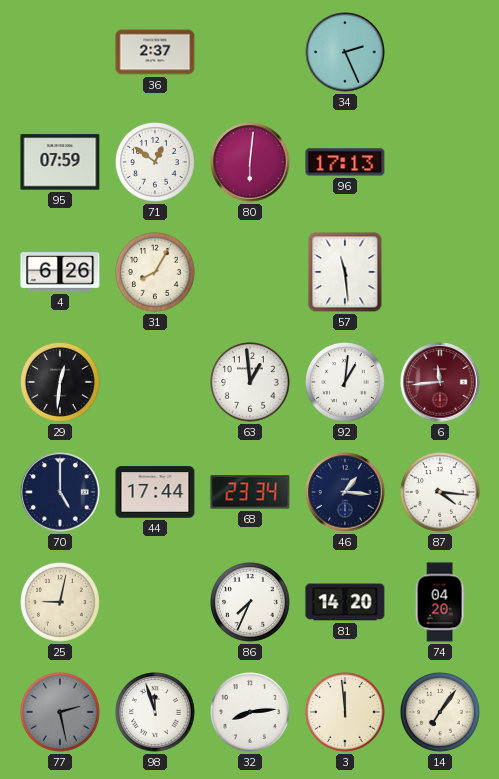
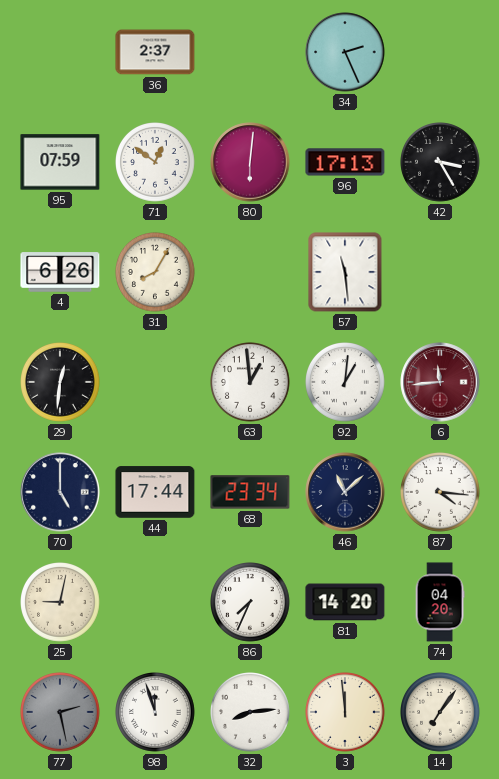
42: none -> 3:25
46: 1:16 -> 11:08
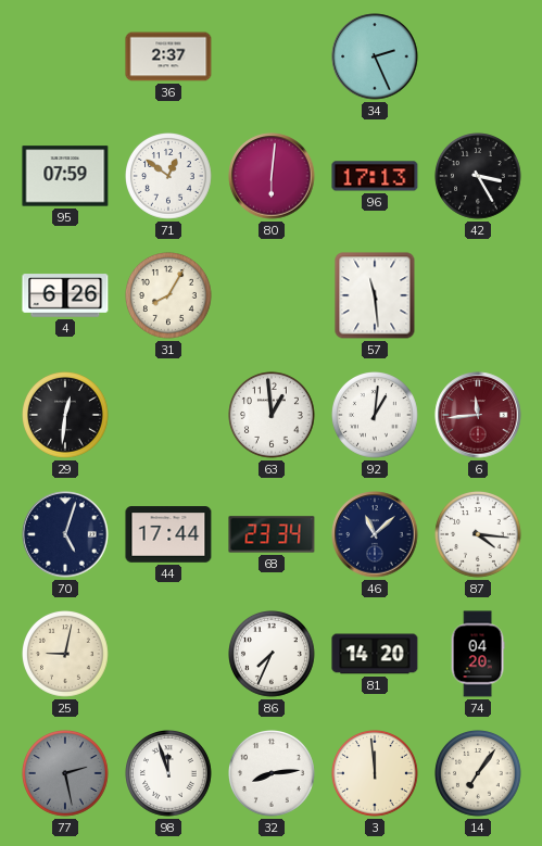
70: 5:00 -> 5:03
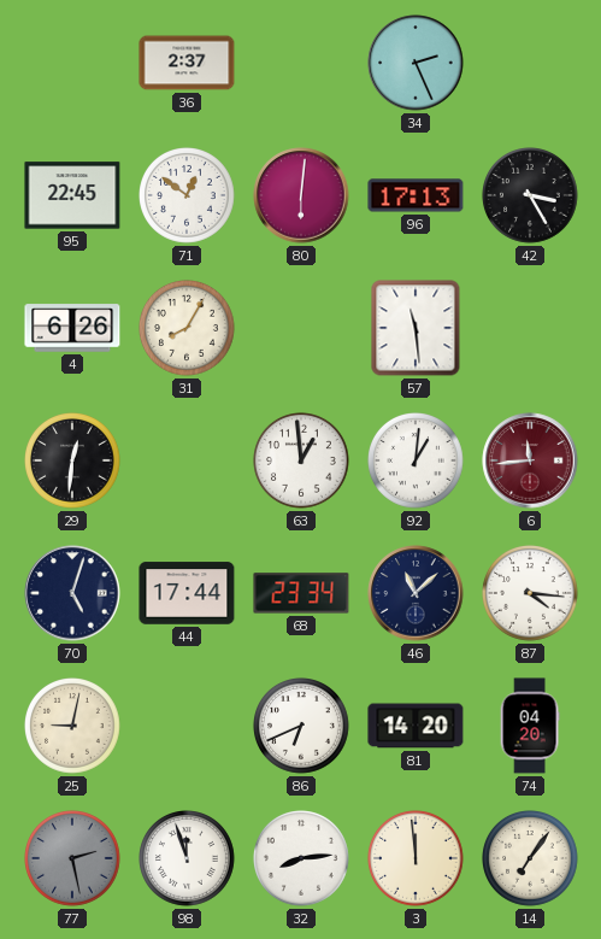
95: 07:59 -> 22:45
86: 7:34 -> 6:41
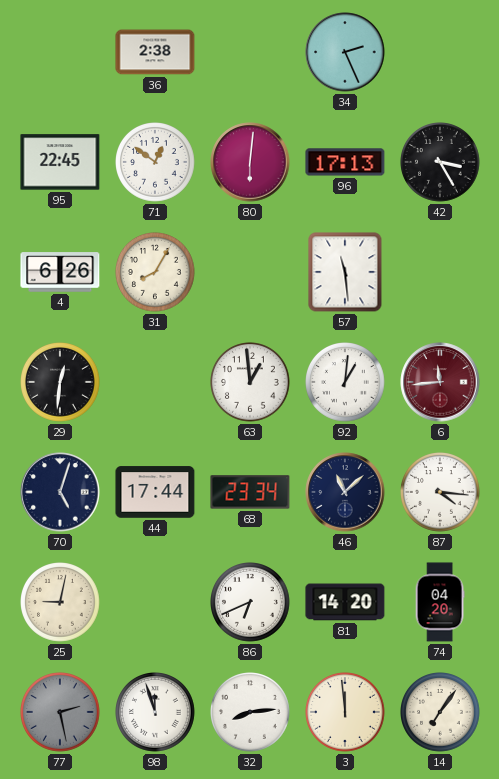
36: 2:37 -> 2:38
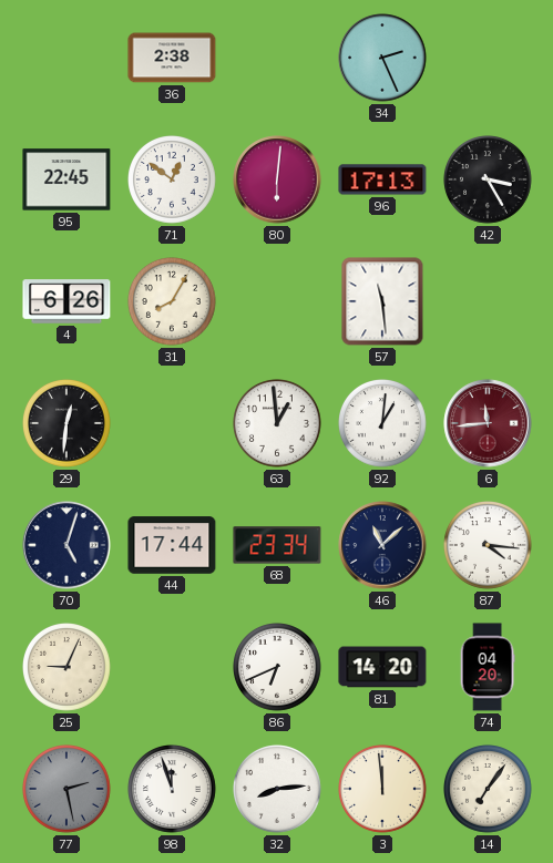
25: 9:02 -> 9:04
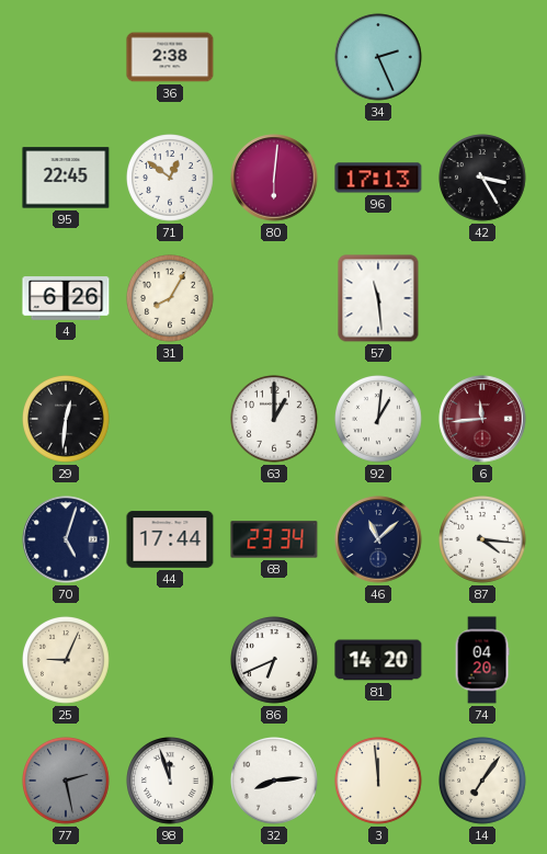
63: 12:59 -> 1:00
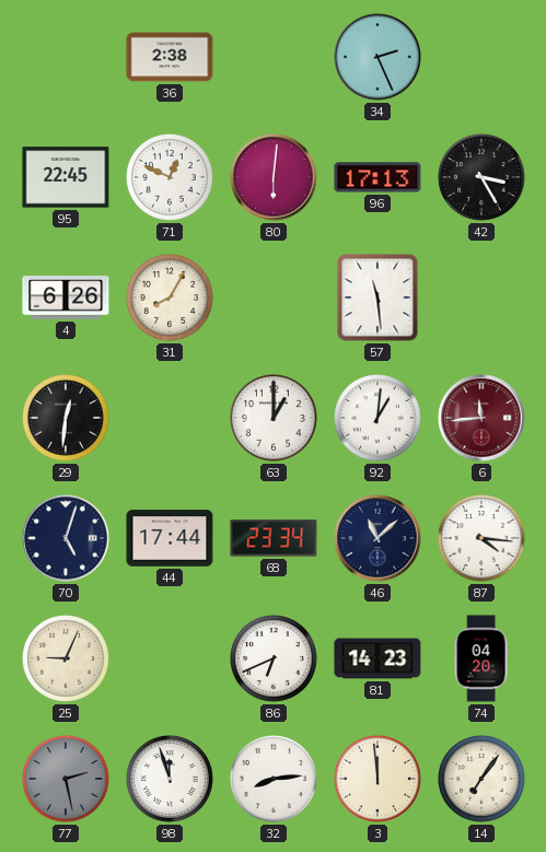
71: 12:51 -> 12:49
81: 14:20 -> 14:23
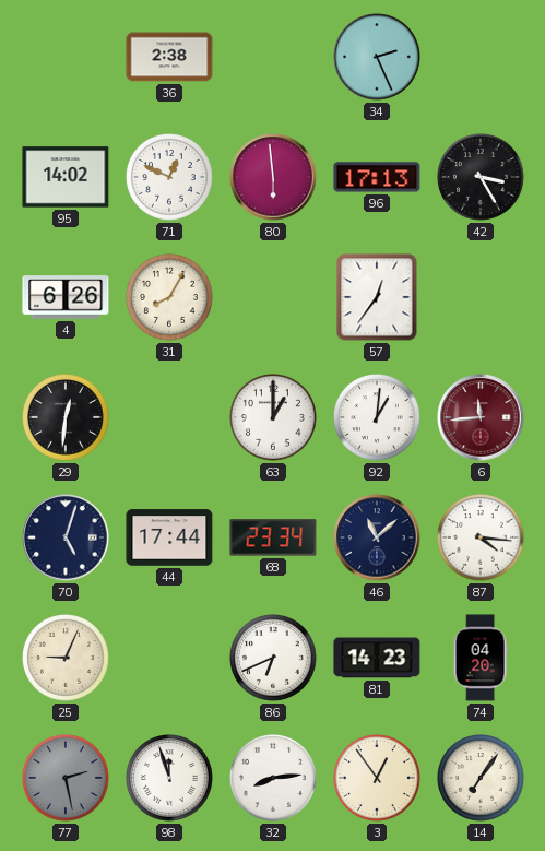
95: 22:45 -> 14:02
80: 6:01 -> 5:59
57: 11:29 -> 12:36
3: 11:59 -> 12:54
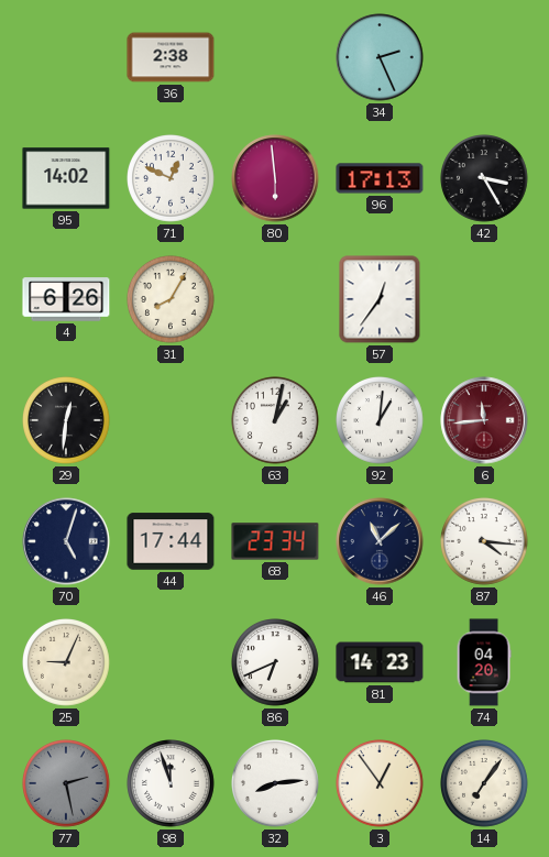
63: 1:00 -> 1:02
